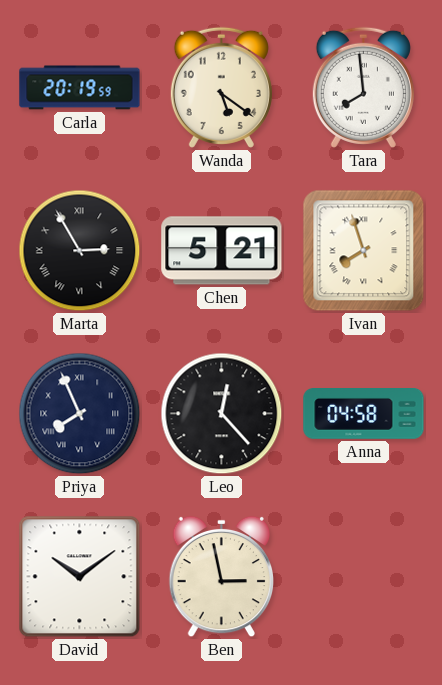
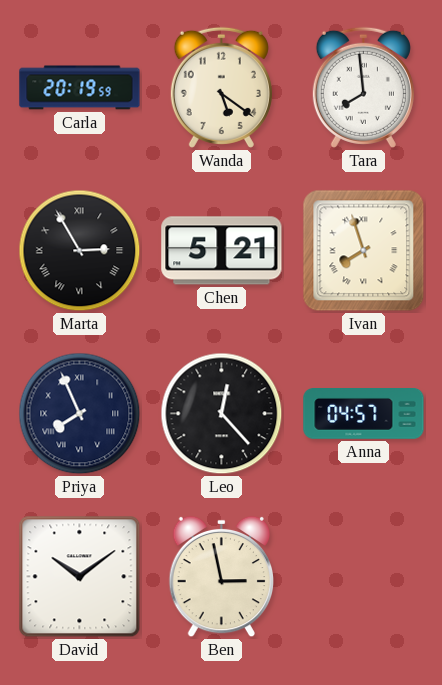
Anna: 04:58 -> 04:57
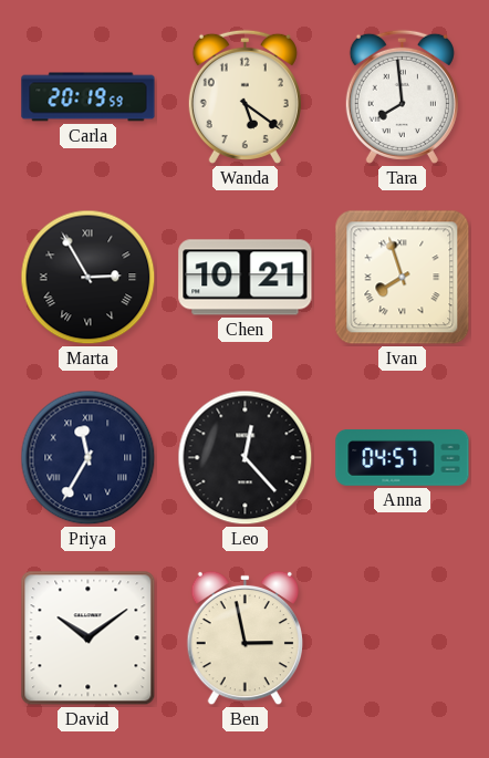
Chen: 5:21 -> 10:21
Priya: 7:56 -> 11:35
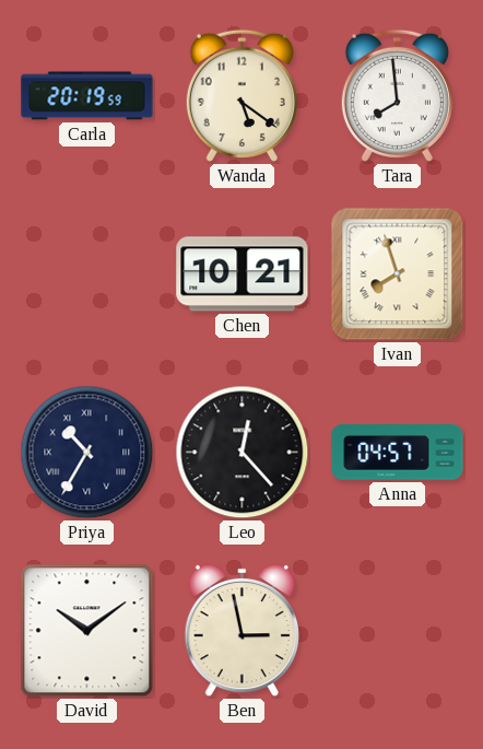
Marta: 2:55 -> none
Priya: 11:35 -> 10:35
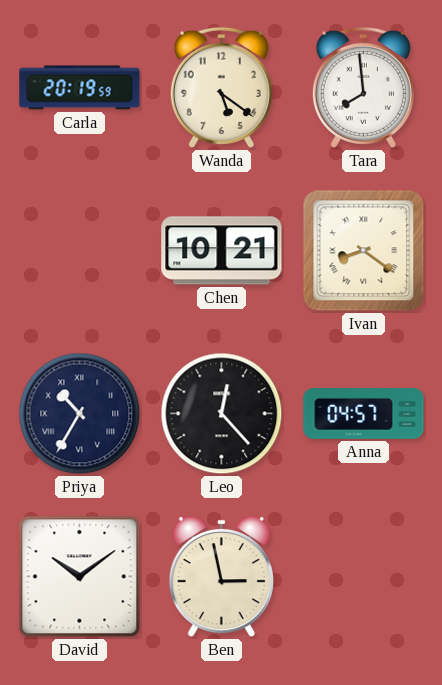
Ivan: 7:57 -> 8:21
